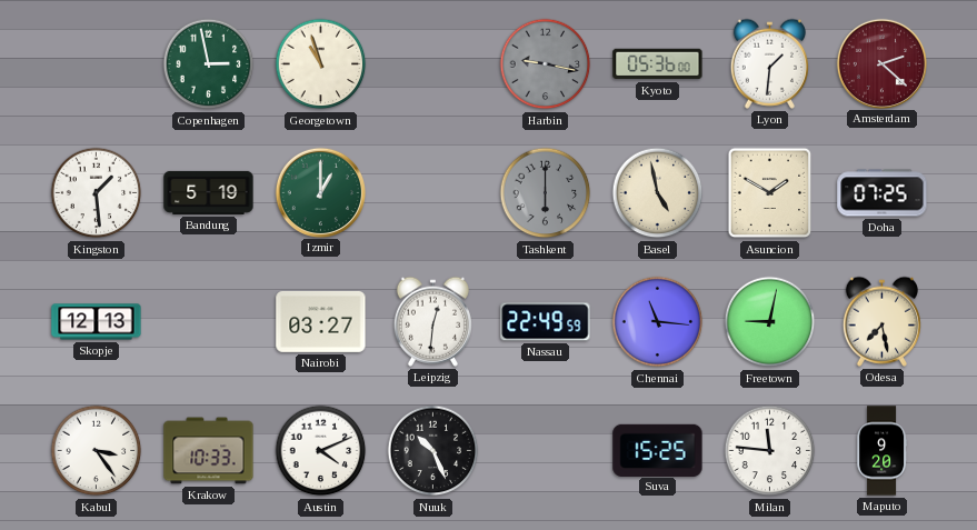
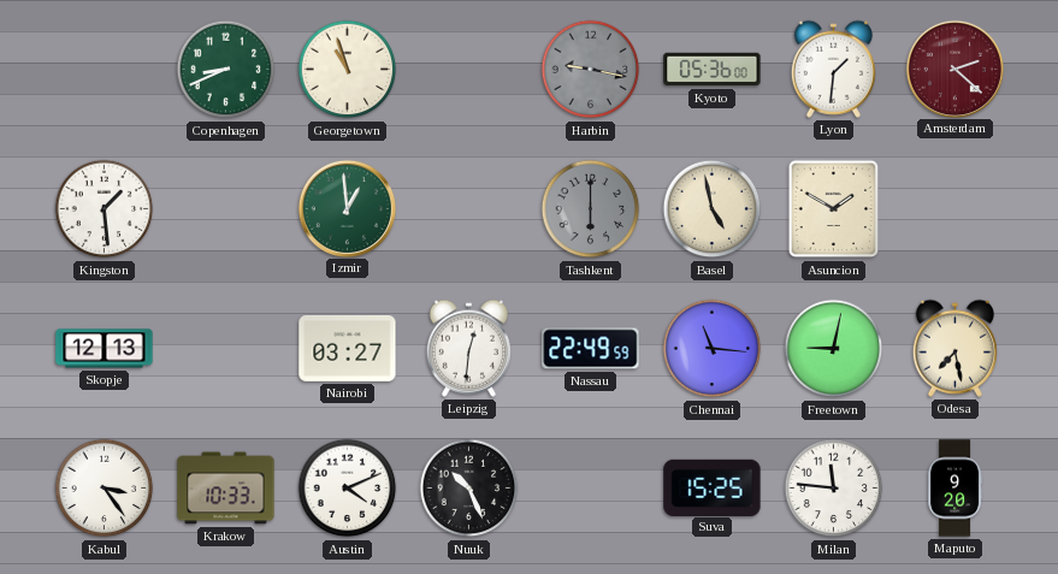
Copenhagen: 2:58 -> 8:41
Bandung: 5:19 -> none
Izmir: 1:00 -> 12:59
Doha: 07:25 -> none
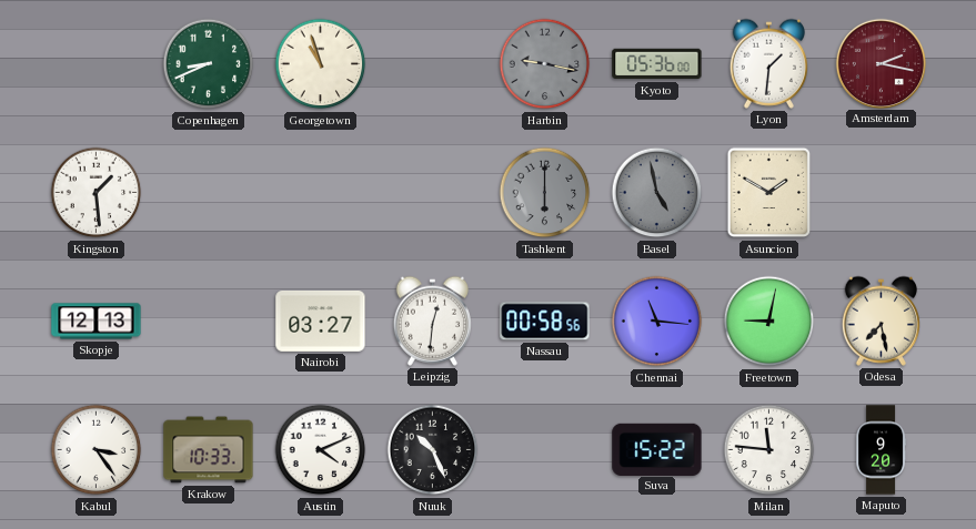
Amsterdam: 2:22 -> 2:17
Izmir: 12:59 -> none
Basel dial: cream -> grey
Nassau: 22:49 -> 00:58
Suva: 15:25 -> 15:22
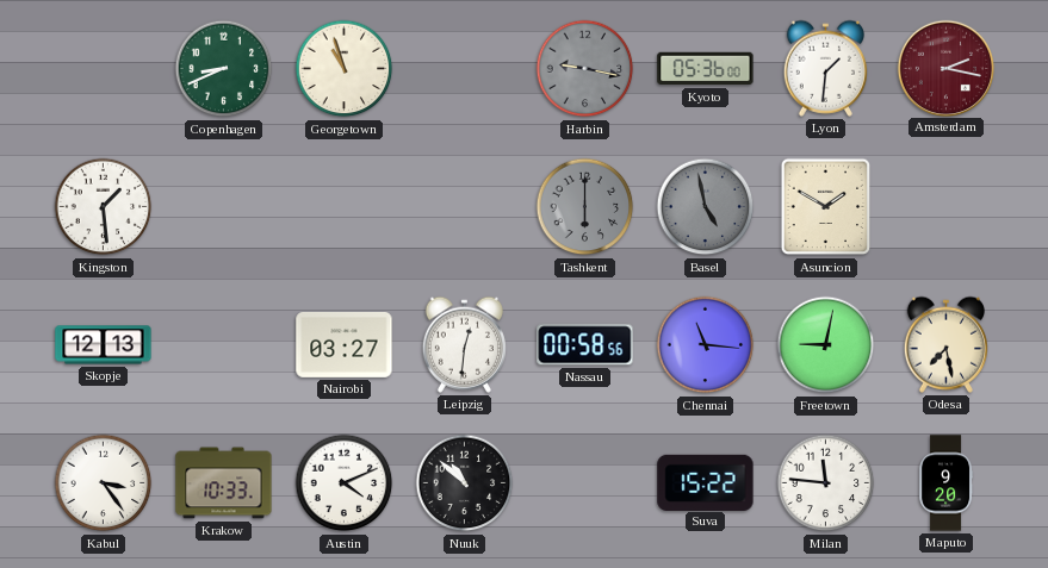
Nuuk: 10:26 -> 10:52
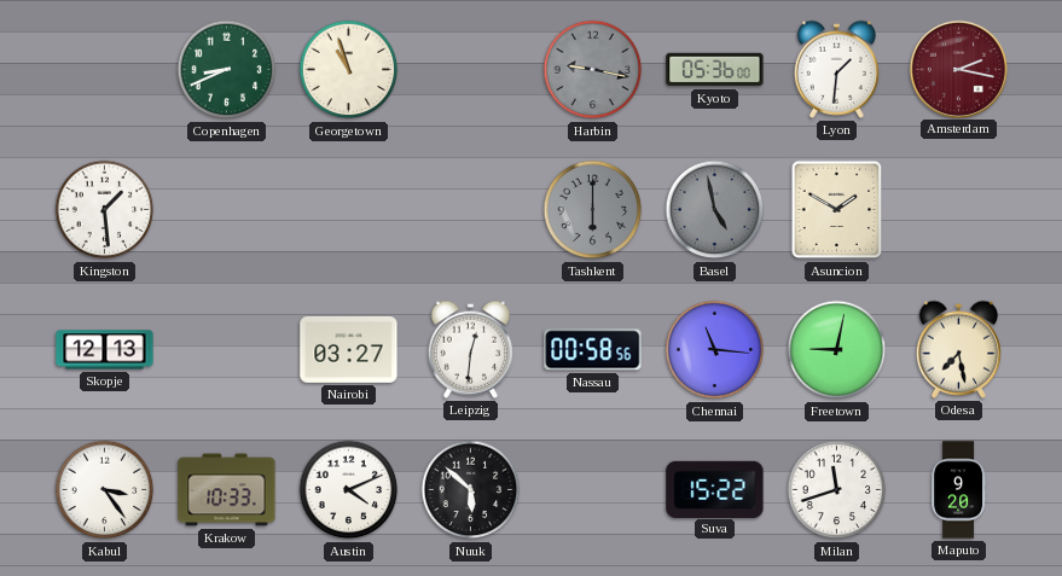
Nuuk: 10:52 -> 5:52
Milan: 11:46 -> 11:42
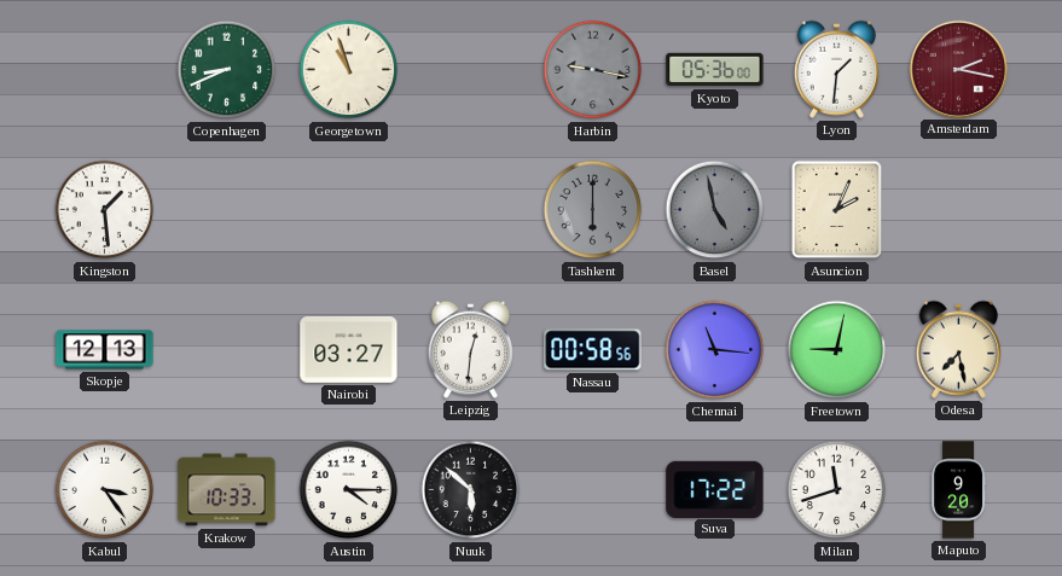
Asuncion: 1:50 -> 2:04
Austin: 4:11 -> 4:15
Suva: 15:22 -> 17:22
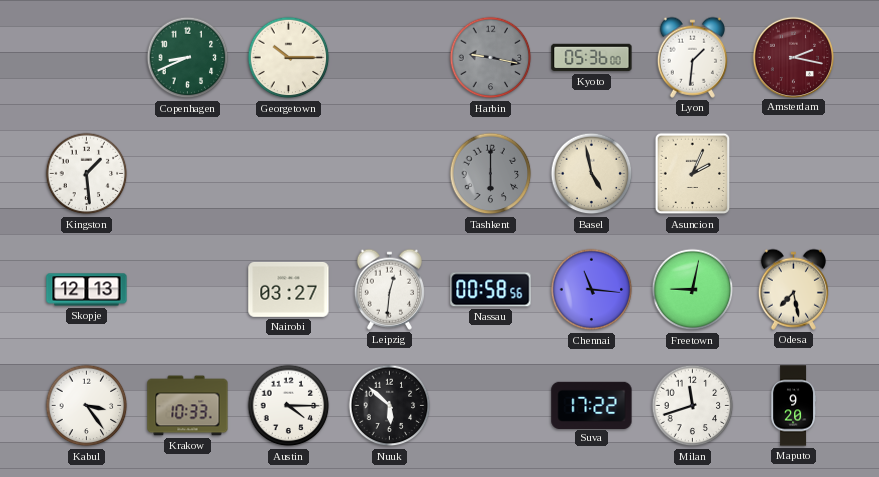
Georgetown: 10:57 -> 10:15
Basel dial: grey -> cream
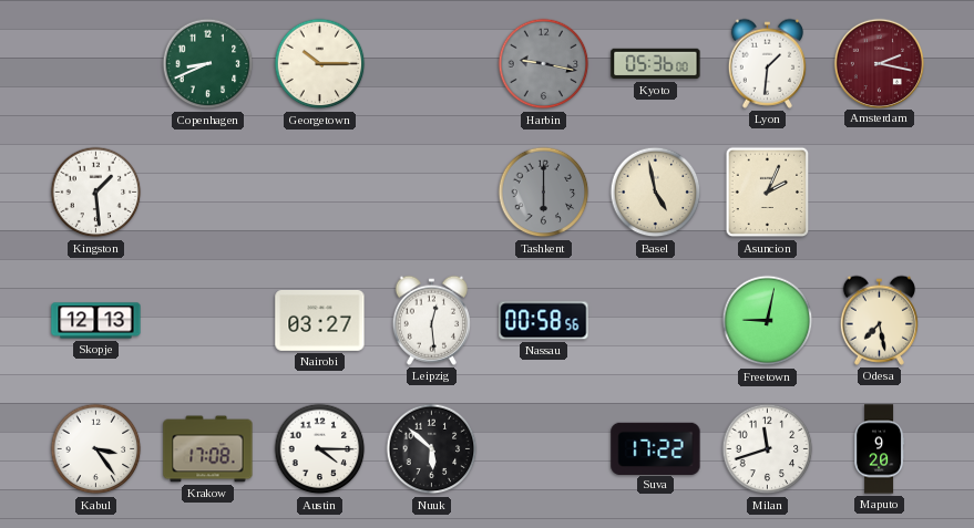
Leipzig: 12:31 -> 12:29
Chennai: 11:16 -> none
Krakow: 10:33 -> 17:08
